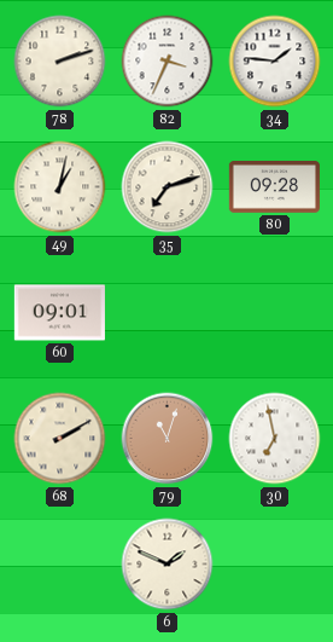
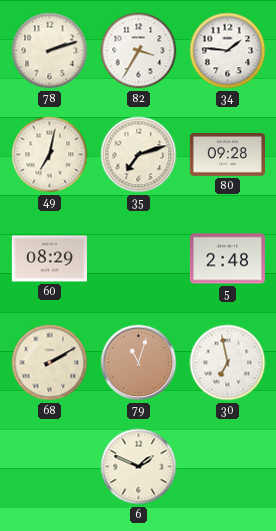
82: 3:34 -> 3:35
49: 1:02 -> 7:02
60: 09:01 -> 08:29
5: none -> 2:48
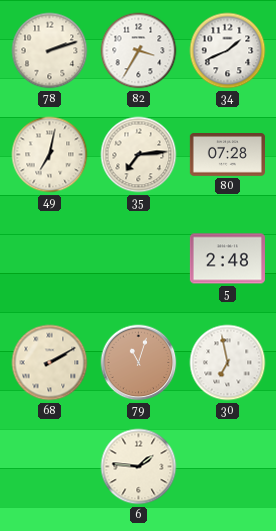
34: 1:46 -> 1:41
35: 7:12 -> 7:14
80: 09:28 -> 07:28
60: 08:29 -> none
6: 1:49 -> 1:46
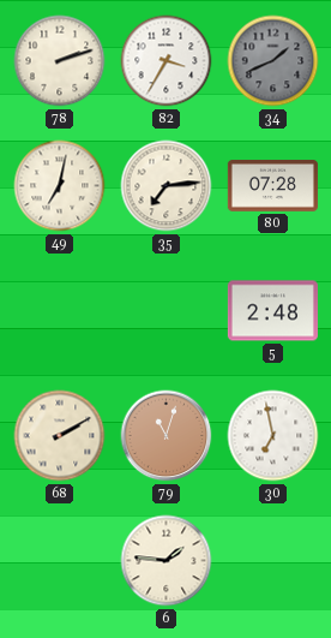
34 dial: white -> grey
